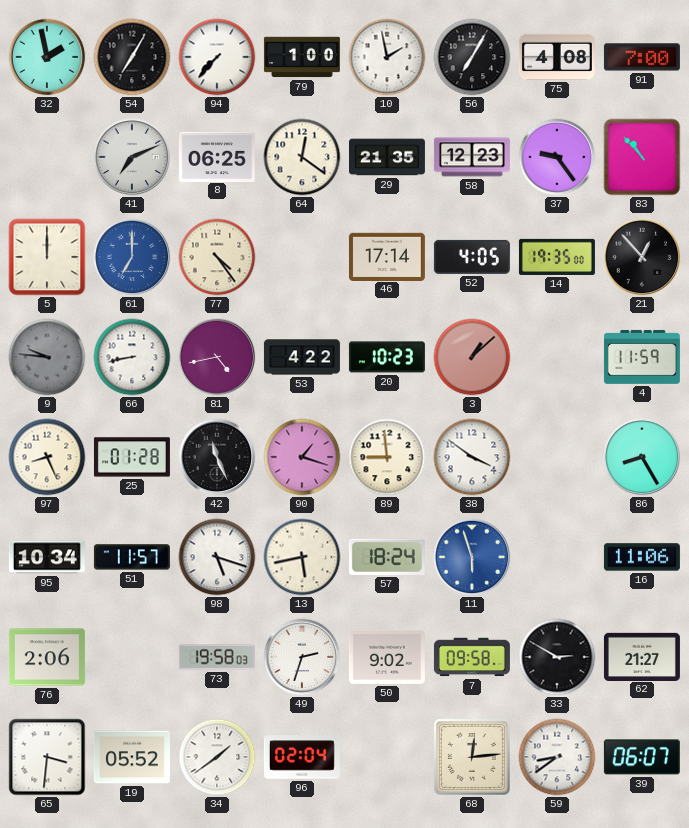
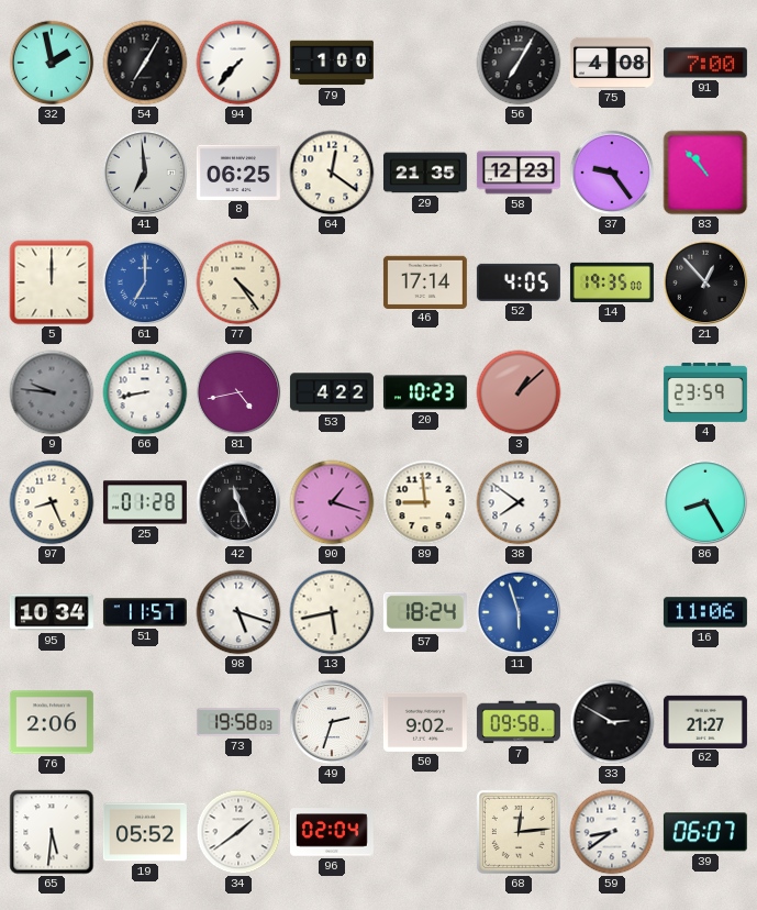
10: 1:58 -> none
41: 7:11 -> 6:59
4: 11:59 -> 23:59
38: 3:51 -> 7:51
65: 3:31 -> 5:31
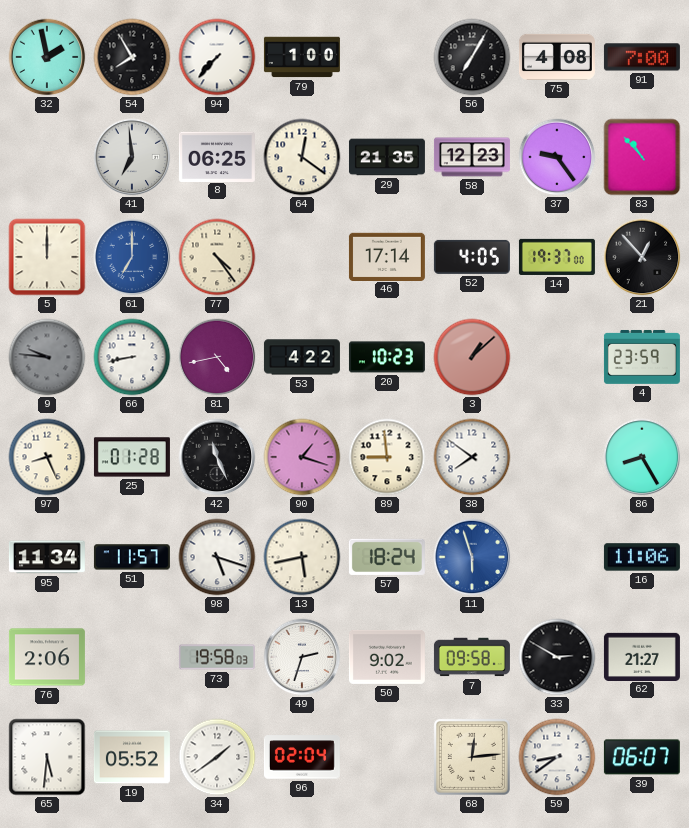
54: 7:05 -> 7:55
14: 19:35 -> 19:37
95: 10:34 -> 11:34
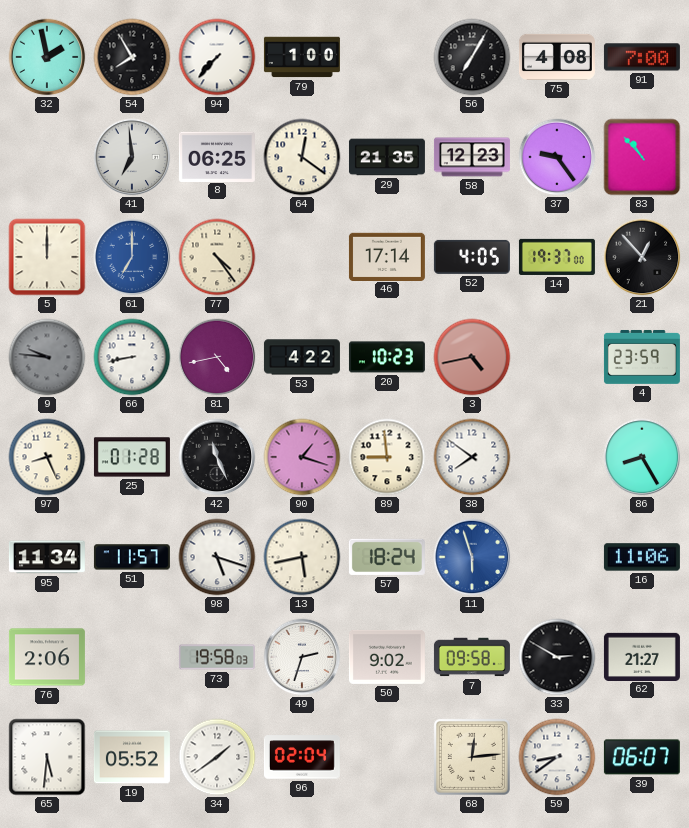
3: 1:08 -> 4:43
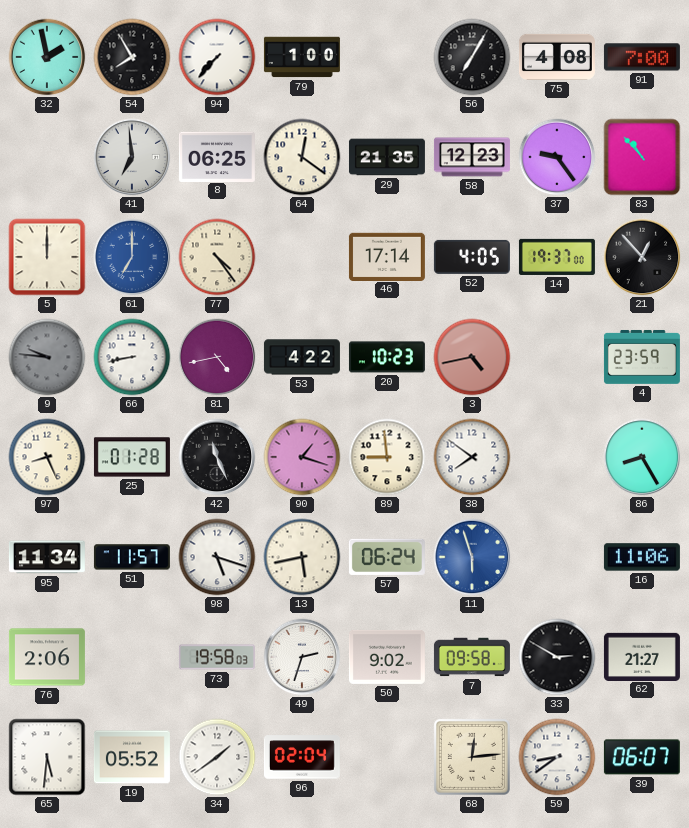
57: 18:24 -> 06:24
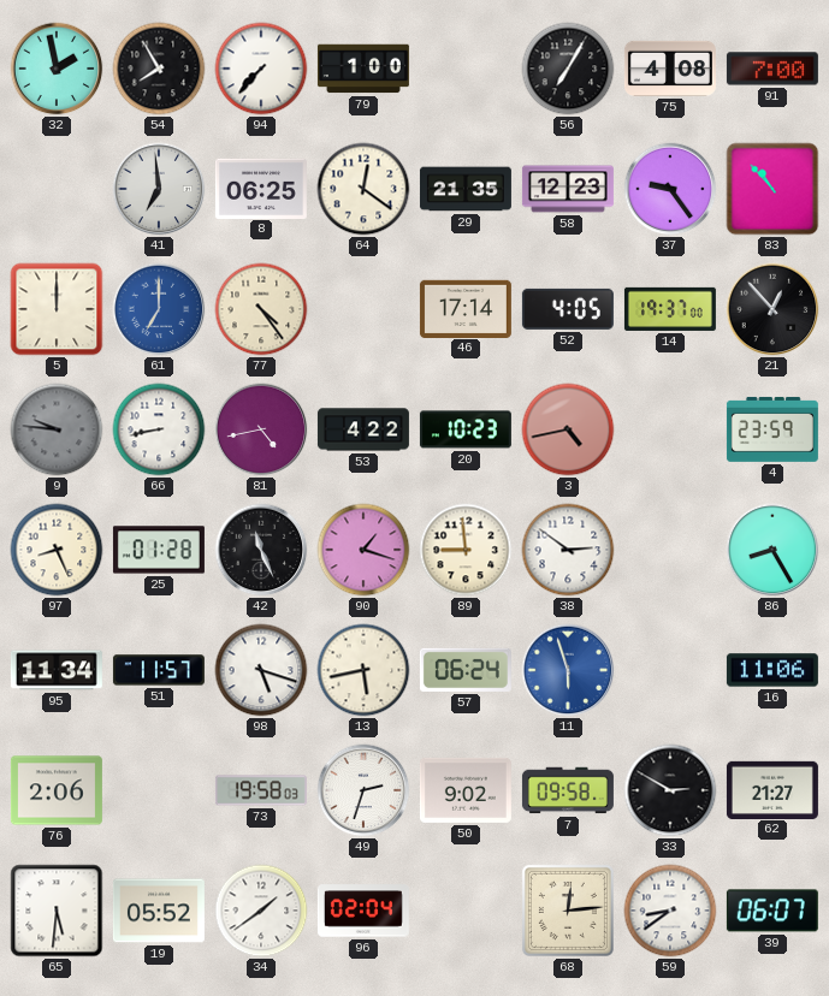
38: 7:51 -> 2:51
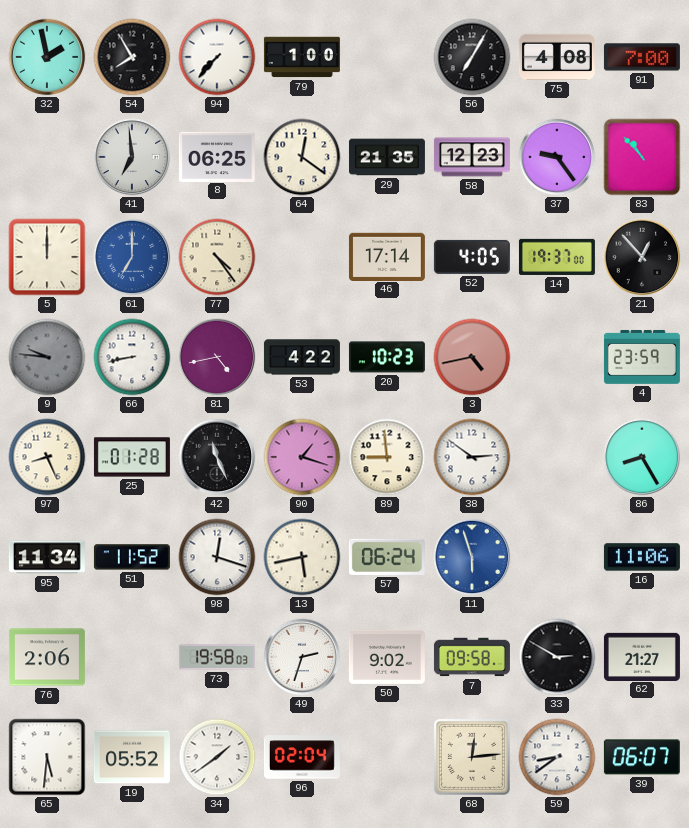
51: 11:57 -> 11:52
98: 5:18 -> 12:18
